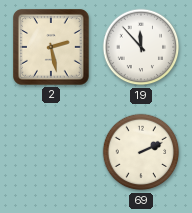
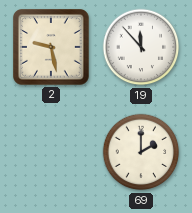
2: 2:28 -> 9:28
69: 2:11 -> 2:00
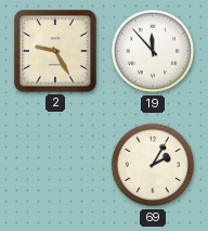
2: 9:28 -> 9:25
69: 2:00 -> 2:05
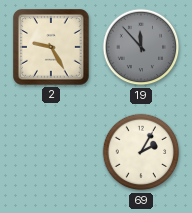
19 dial: white -> grey
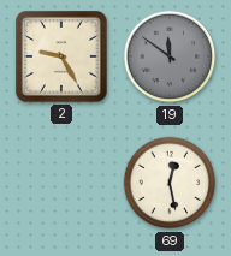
19: 11:53 -> 11:51
69: 2:05 -> 12:28
